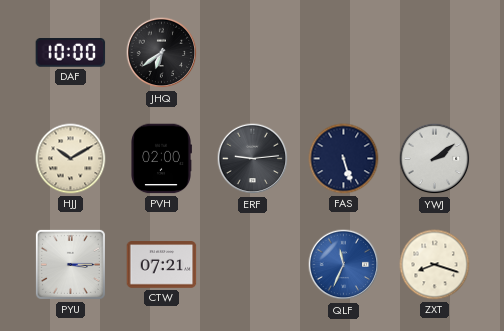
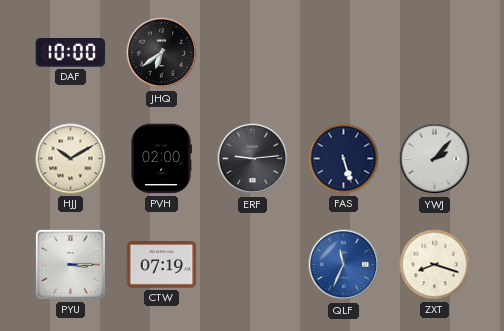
YWJ: 2:09 -> 2:07
CTW: 07:21 -> 07:19
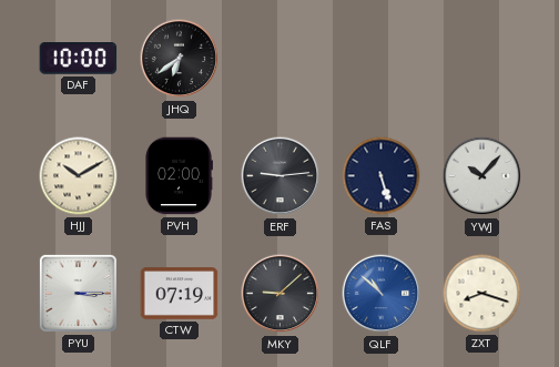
YWJ: 2:07 -> 10:07
MKY: none -> 9:08
QLF: 11:34 -> 10:52
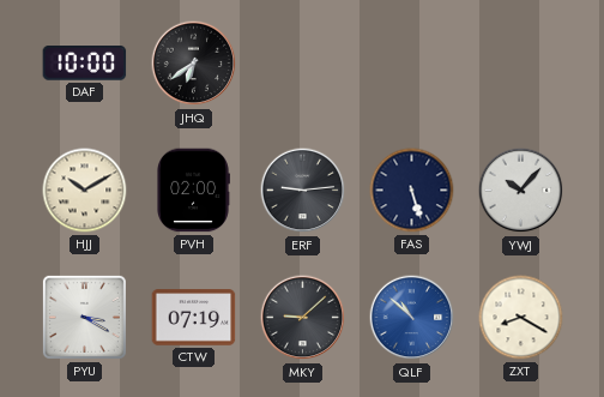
PYU: 3:15 -> 3:20
ZXT: 8:18 -> 8:20
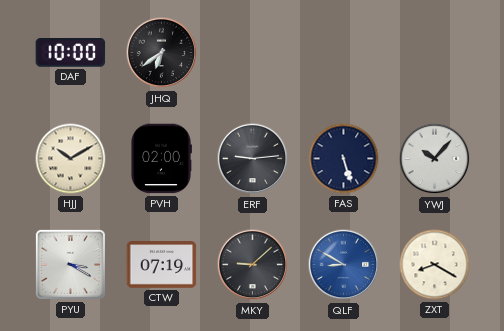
QLF: 10:52 -> 8:50
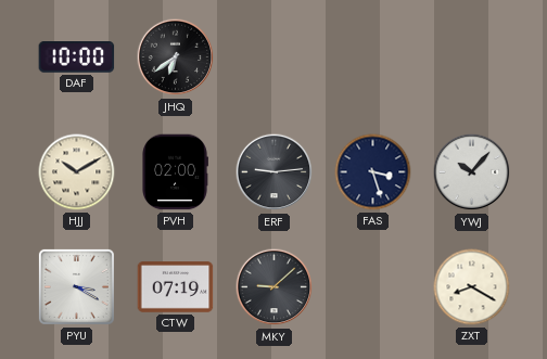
FAS: 5:27 -> 3:27
QLF: 8:50 -> none
